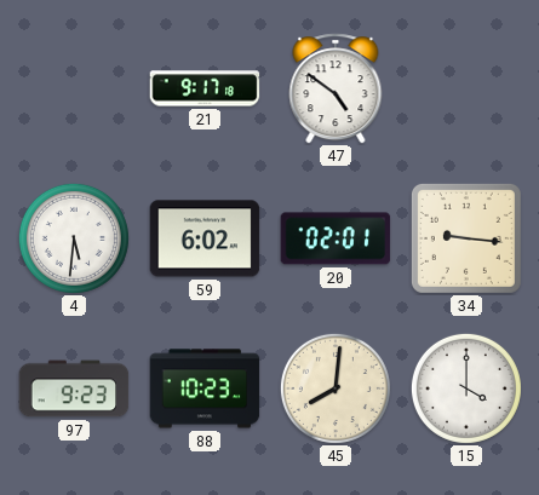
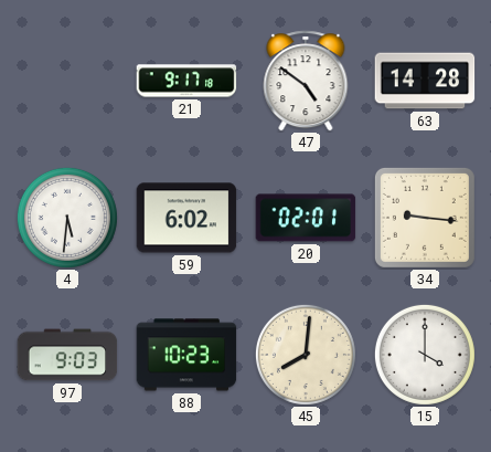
63: none -> 14:28
97: 9:23 -> 9:03
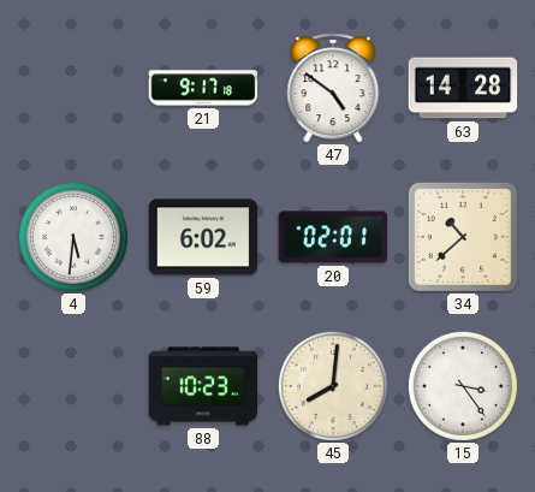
34: 9:16 -> 10:38
97: 9:03 -> none
15: 4:00 -> 3:24
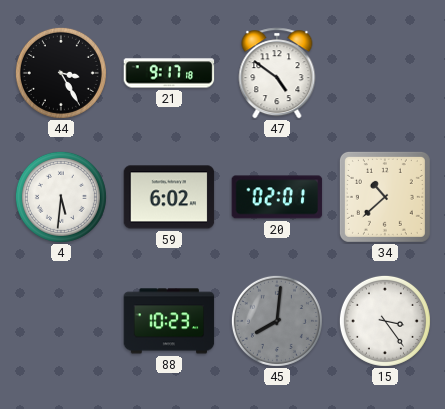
44: none -> 3:25
63: 14:28 -> none
45 dial: cream -> grey
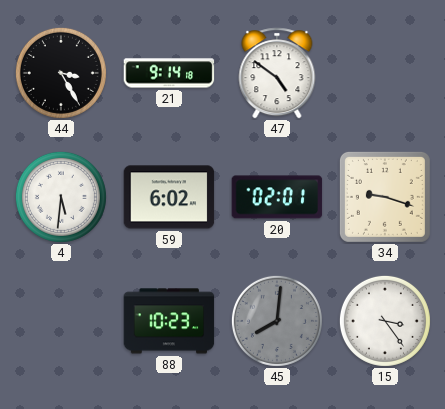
21: 9:17 -> 9:14
34: 10:38 -> 9:18
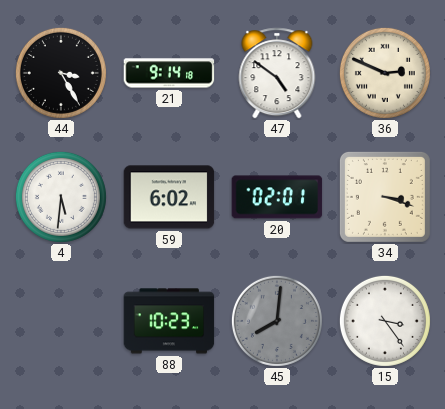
36: none -> 2:49
34: 9:18 -> 3:18
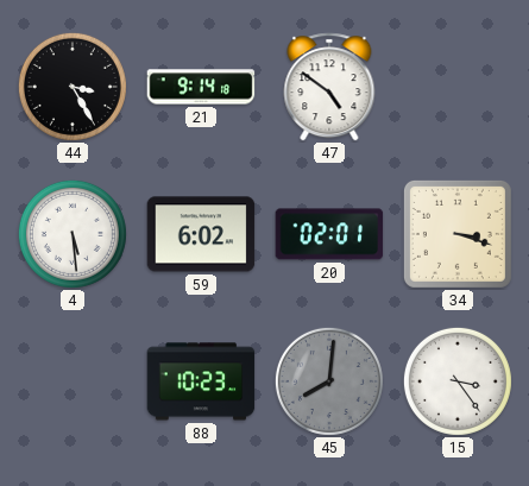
36: 2:49 -> none
4: 5:31 -> 5:29
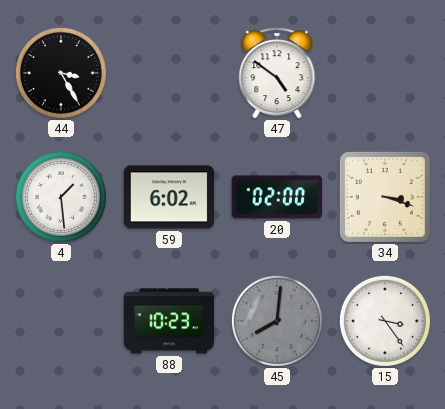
21: 9:14 -> none
4: 5:29 -> 1:29
20: 02:01 -> 02:00
